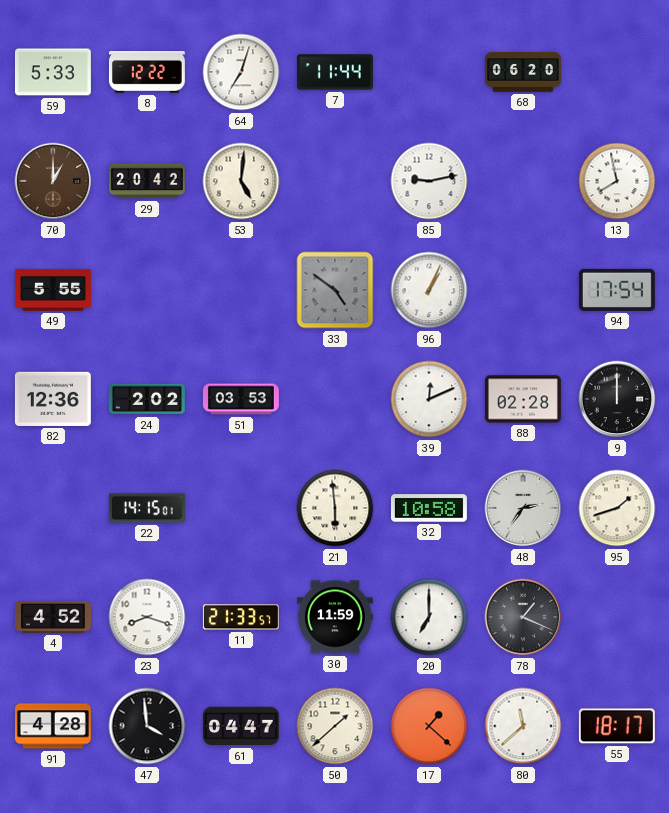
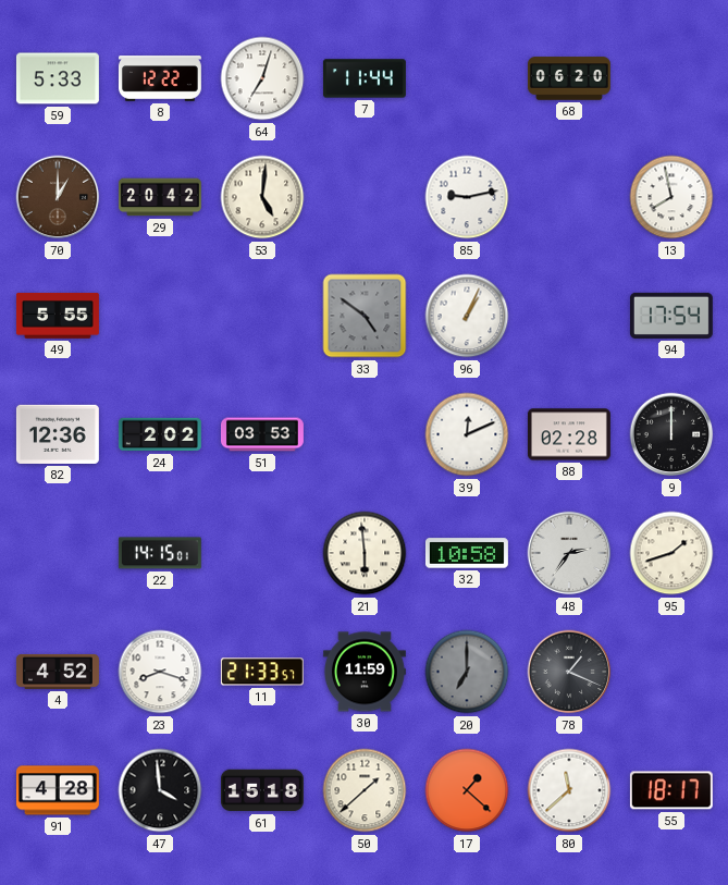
20 dial: white -> grey
61: 04:47 -> 15:18
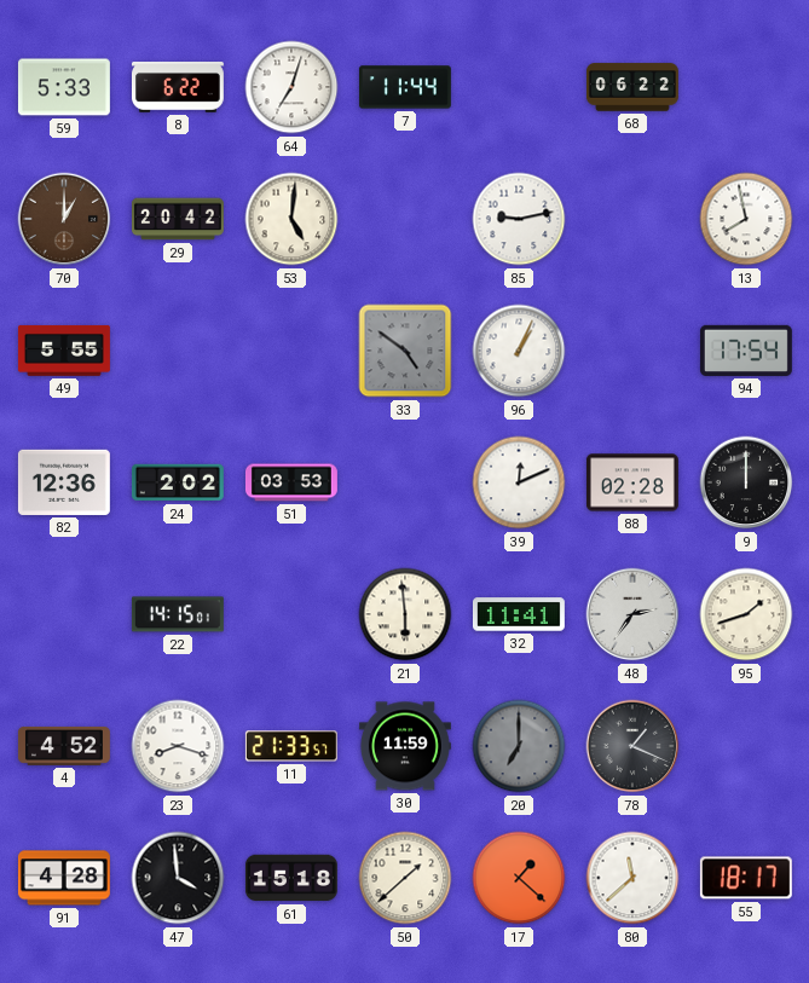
8: 12:22 -> 6:22
68: 06:20 -> 06:22
32: 10:58 -> 11:41
